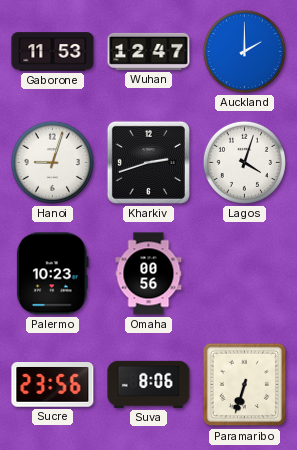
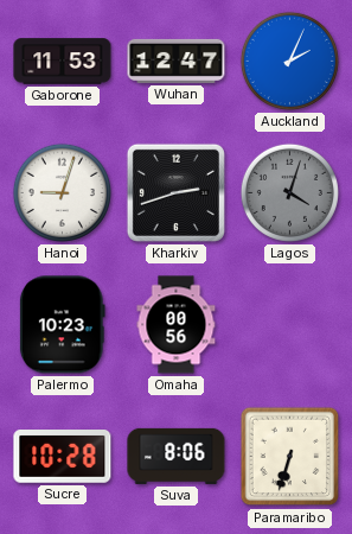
Auckland: 2:00 -> 2:04
Lagos dial: white -> grey
Sucre: 23:56 -> 10:28
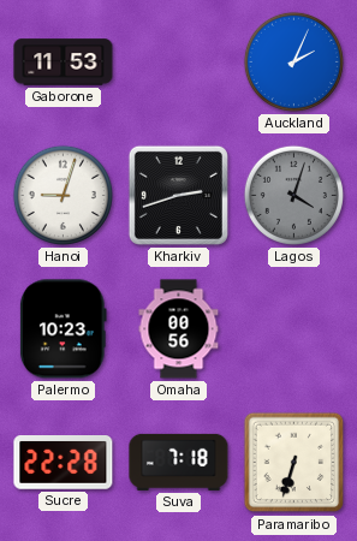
Wuhan: 12:47 -> none
Sucre: 10:28 -> 22:28
Suva: 8:06 -> 7:18
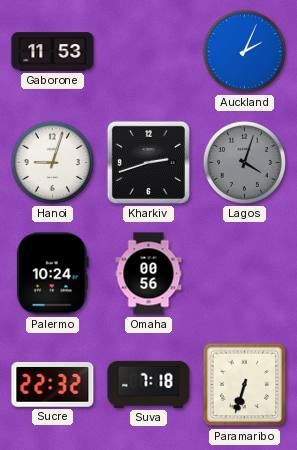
Palermo: 10:23 -> 10:24
Sucre: 22:28 -> 22:32
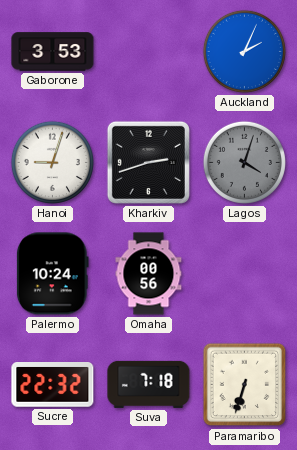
Gaborone: 11:53 -> 3:53
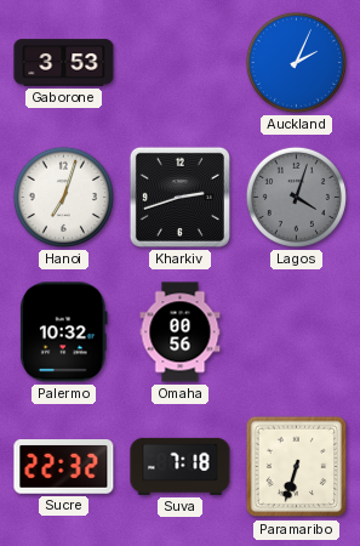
Hanoi: 9:03 -> 7:03
Palermo: 10:24 -> 10:32
